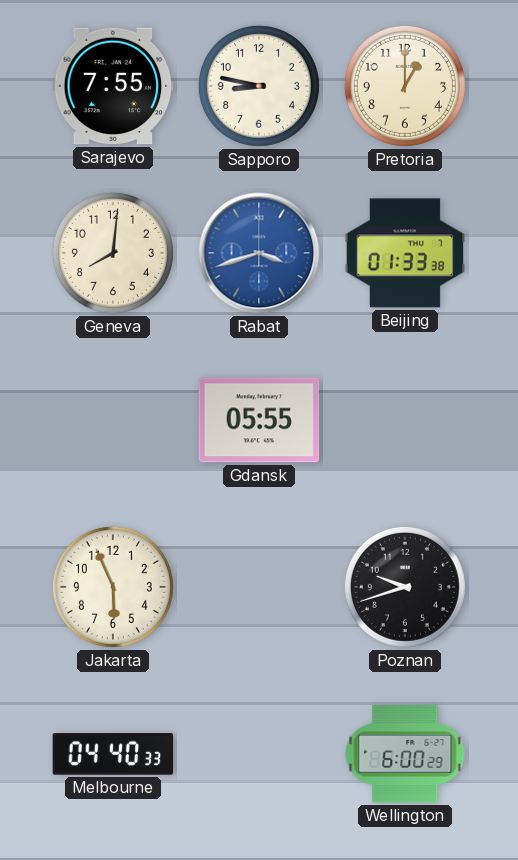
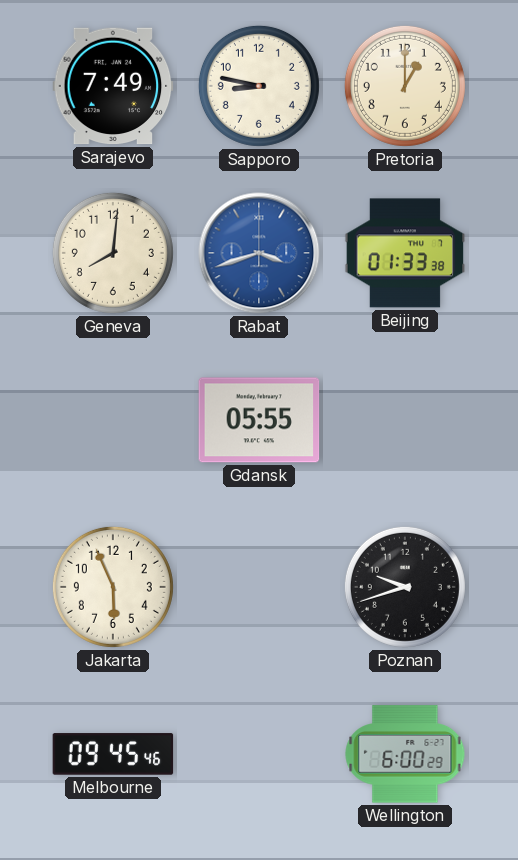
Sarajevo: 7:55 -> 7:49
Melbourne: 04:40 -> 09:45
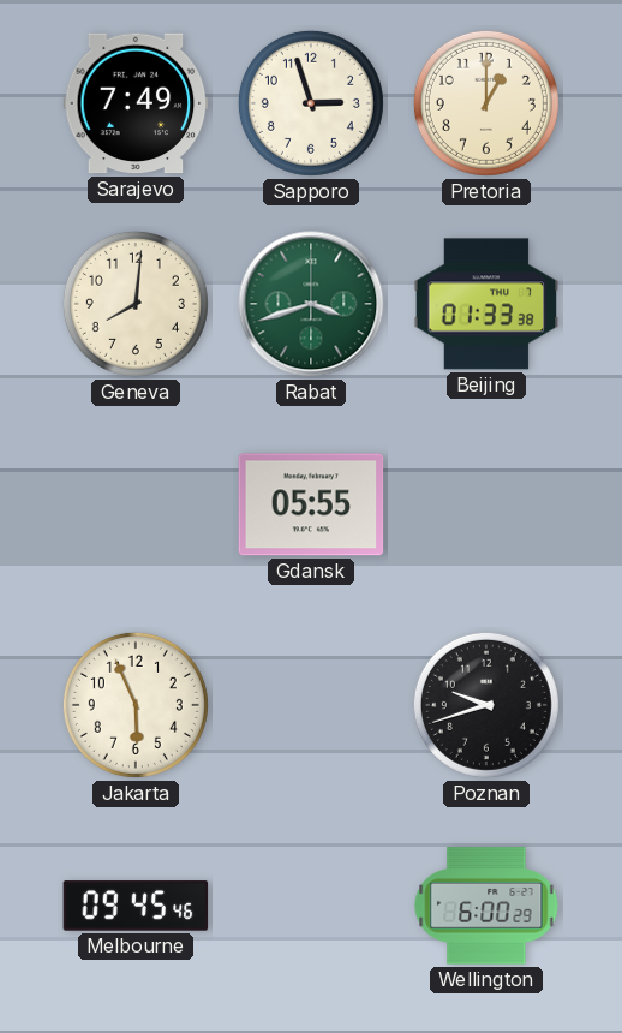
Sapporo: 8:47 -> 2:57
Rabat dial: blue -> green
